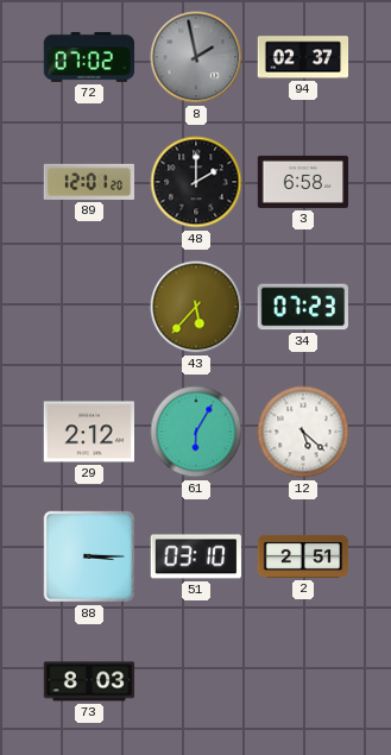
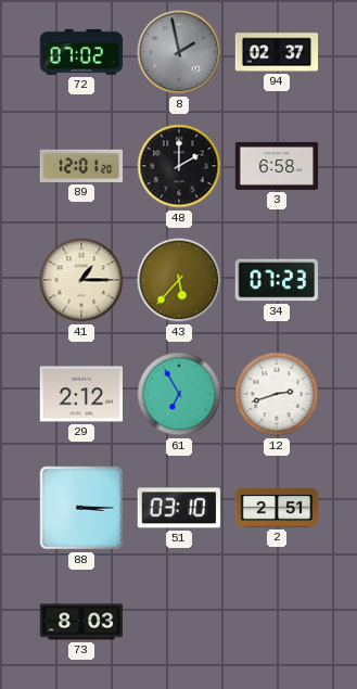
41: none -> 1:15
61: 6:05 -> 6:55
12: 5:22 -> 2:42
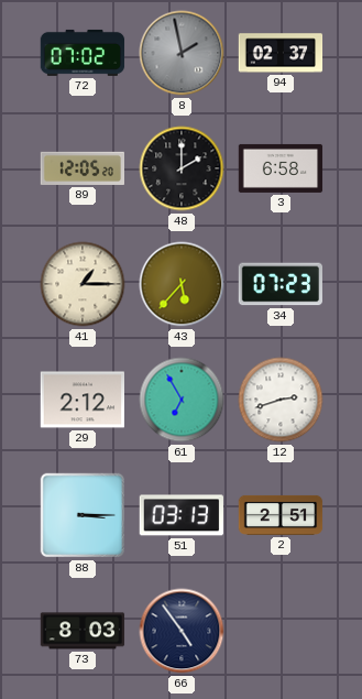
89: 12:01 -> 12:05
51: 03:10 -> 03:13
66: none -> 4:54
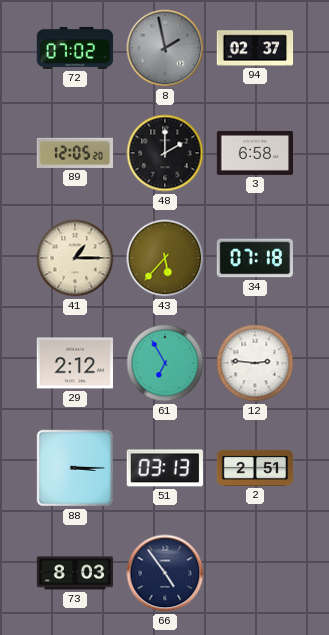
34: 07:23 -> 07:18
12: 2:42 -> 2:46
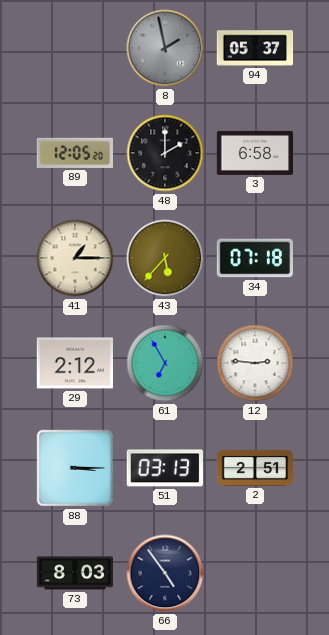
72: 07:02 -> none
94: 02:37 -> 05:37
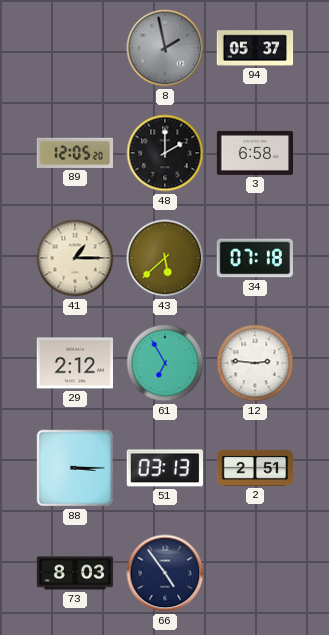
43: 5:37 -> 5:38
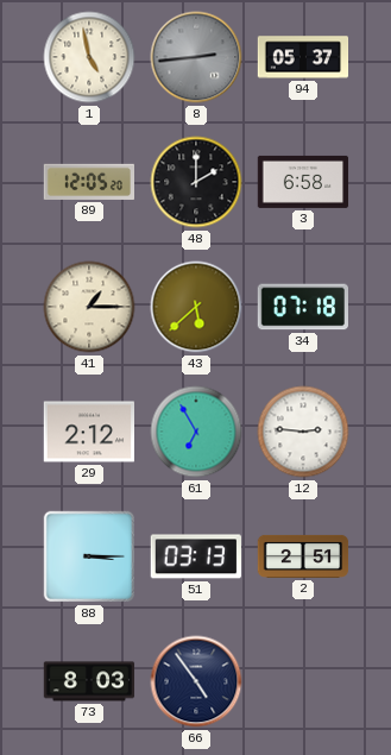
1: none -> 4:58
8: 1:58 -> 2:44
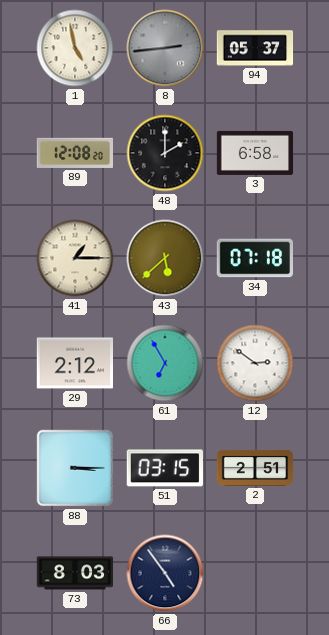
89: 12:05 -> 12:08
12: 2:46 -> 2:51
51: 03:13 -> 03:15
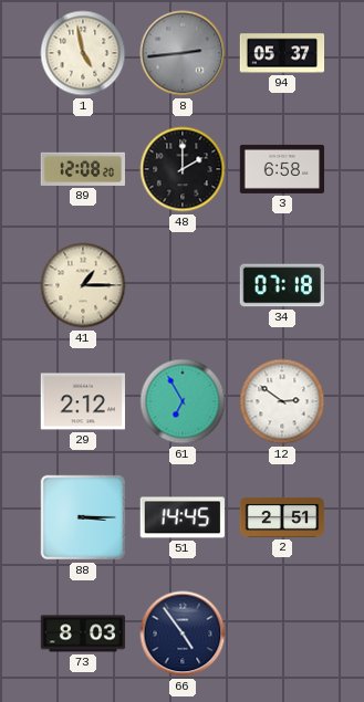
43: 5:38 -> none
51: 03:15 -> 14:45
